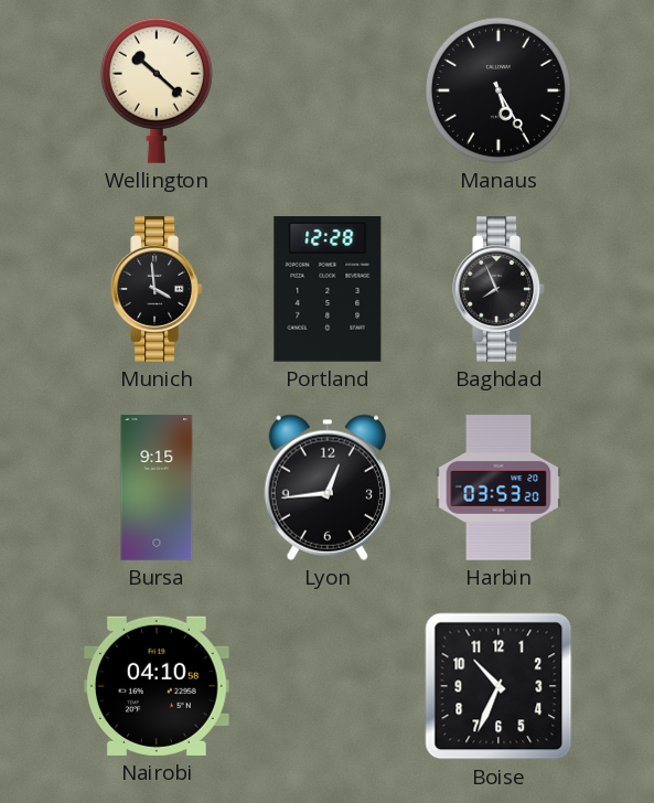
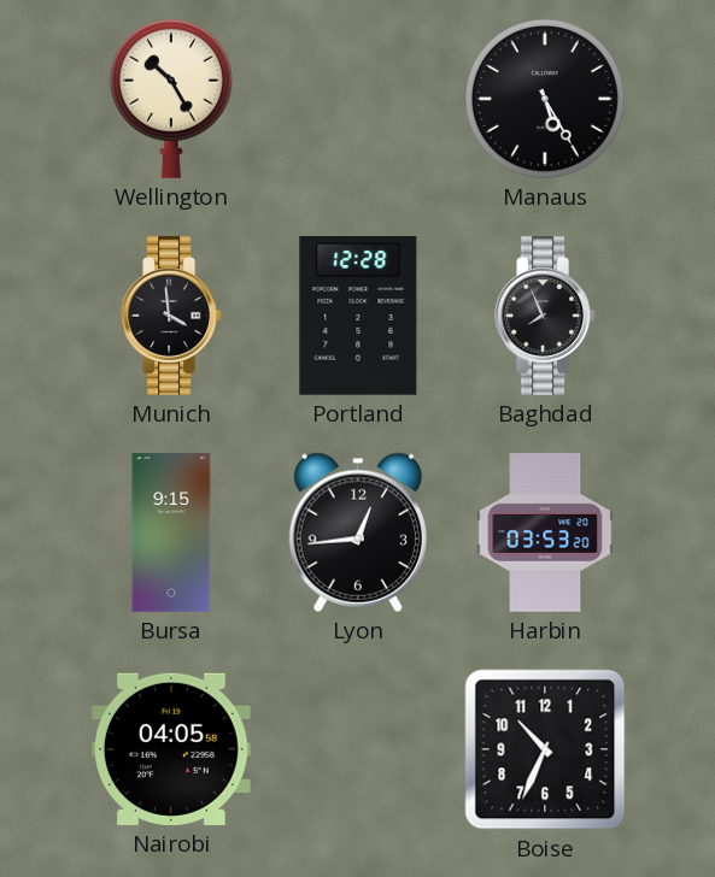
Wellington: 10:22 -> 10:25
Nairobi: 04:10 -> 04:05
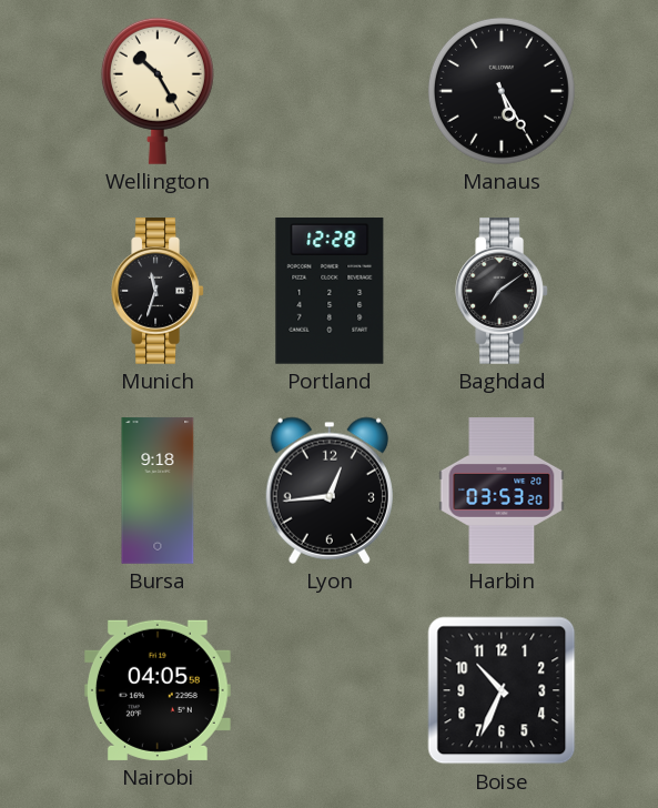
Munich: 3:59 -> 11:33
Baghdad: 7:56 -> 7:09
Bursa: 9:15 -> 9:18
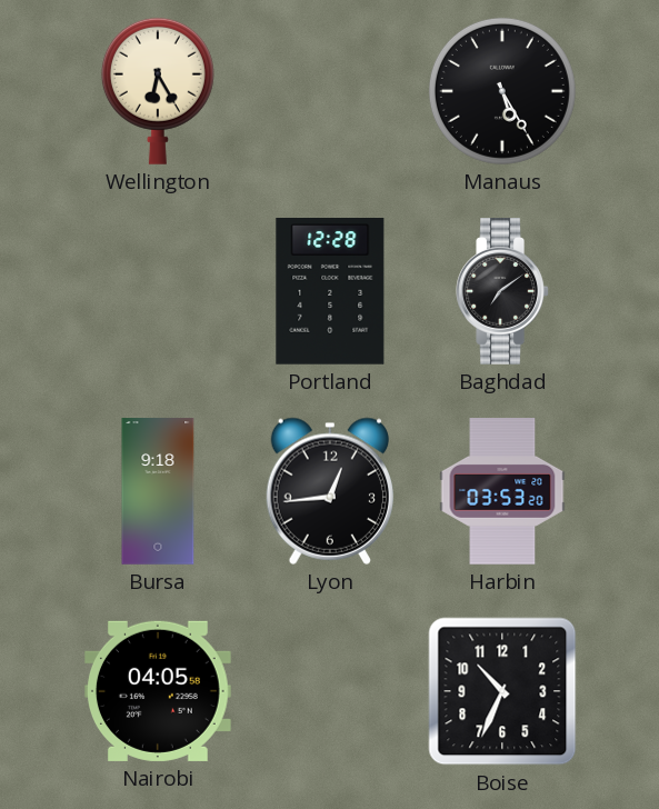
Wellington: 10:25 -> 6:25
Munich: 11:33 -> none
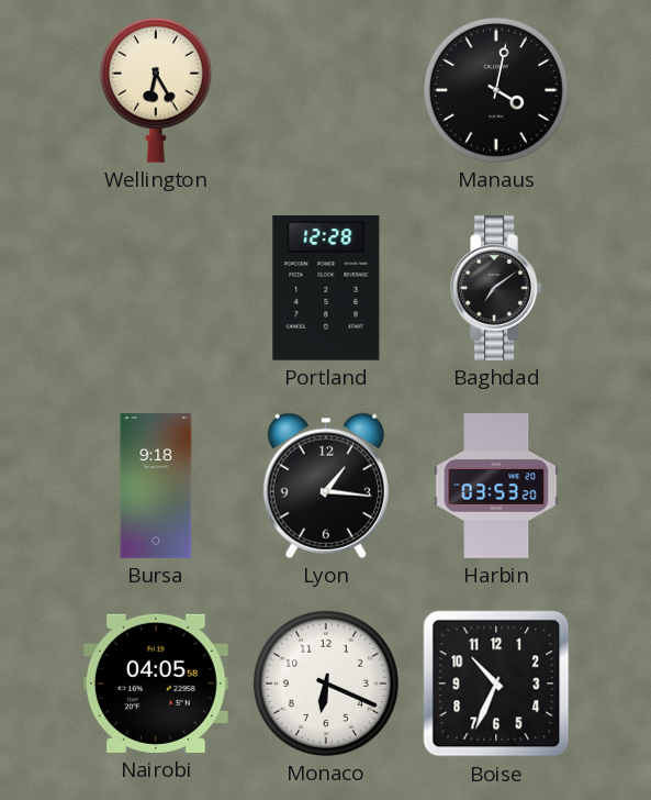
Manaus: 5:25 -> 4:02
Lyon: 12:44 -> 1:16
Monaco: none -> 6:19
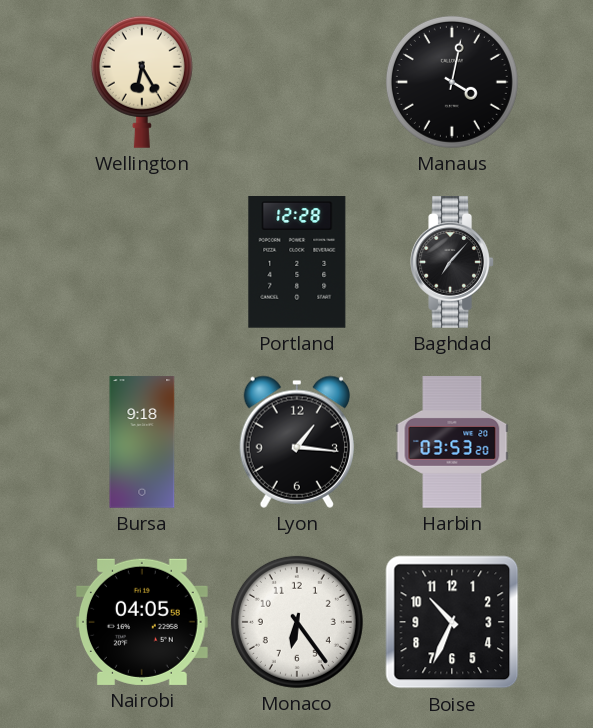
Baghdad: 7:09 -> 7:07
Monaco: 6:19 -> 6:24
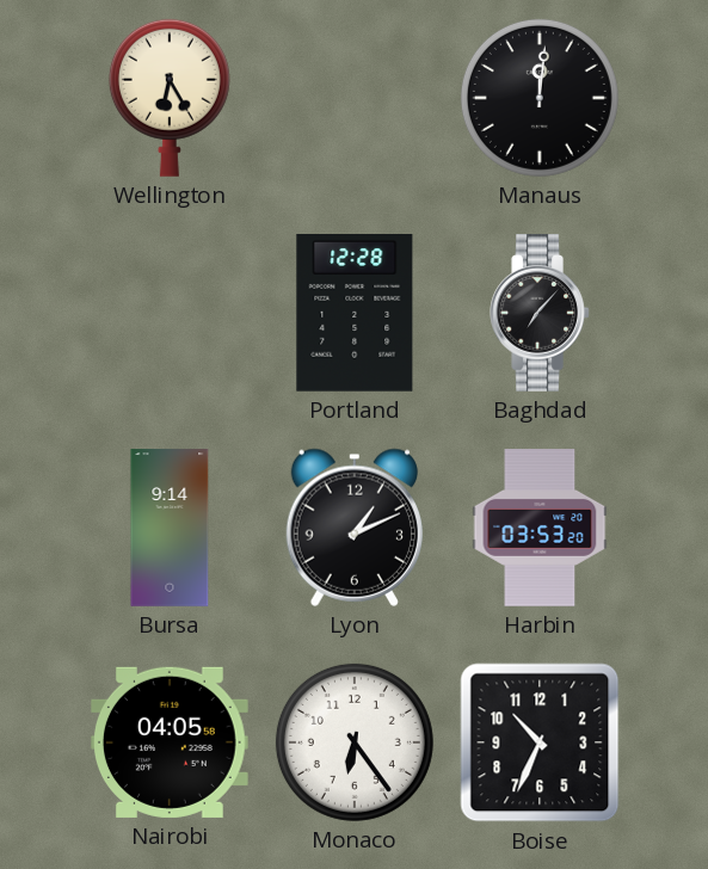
Manaus: 4:02 -> 12:01
Bursa: 9:18 -> 9:14
Lyon: 1:16 -> 1:11
